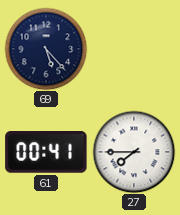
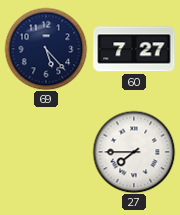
60: none -> 7:27
61: 00:41 -> none
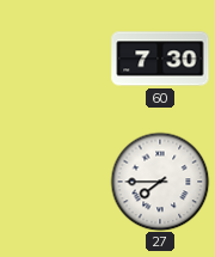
69: 5:23 -> none
60: 7:27 -> 7:30
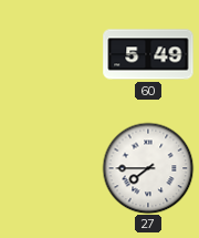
60: 7:30 -> 5:49
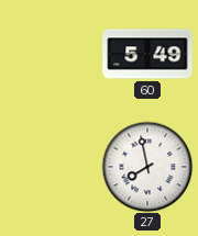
27: 7:45 -> 7:58
